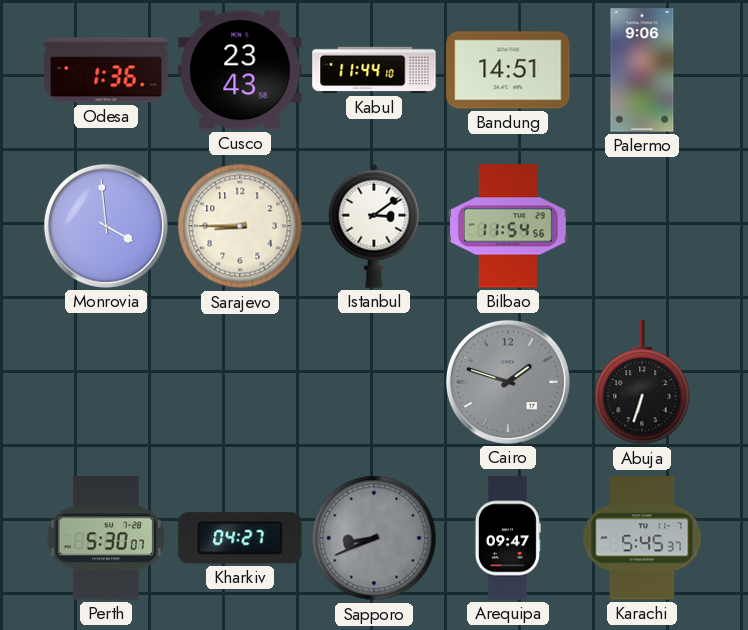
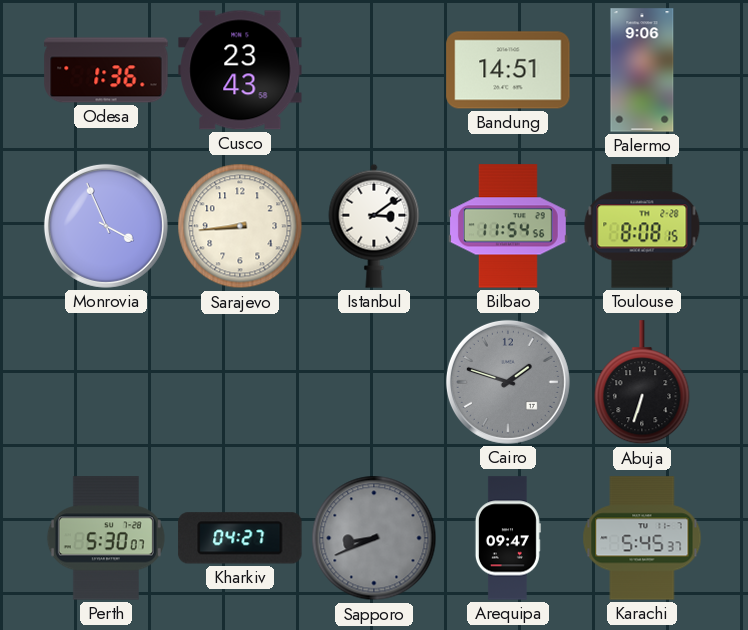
Kabul: 11:44 -> none
Monrovia: 3:59 -> 3:56
Sarajevo: 8:45 -> 8:44
Toulouse: none -> 8:08
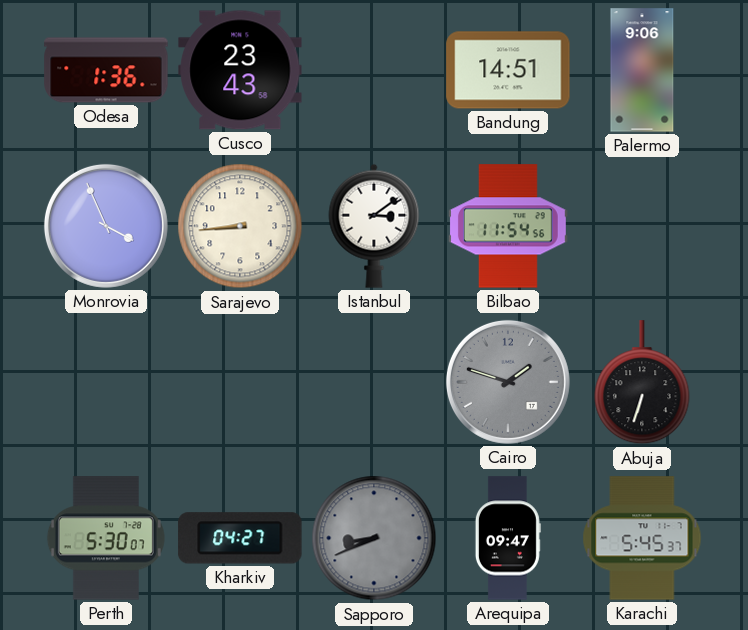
Toulouse: 8:08 -> none
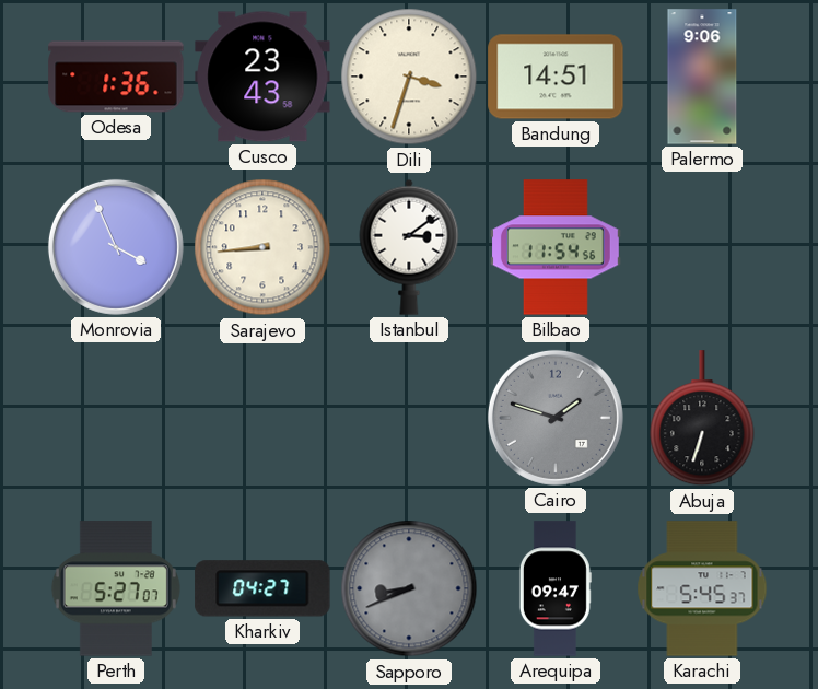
Dili: none -> 3:33
Perth: 5:30 -> 5:27
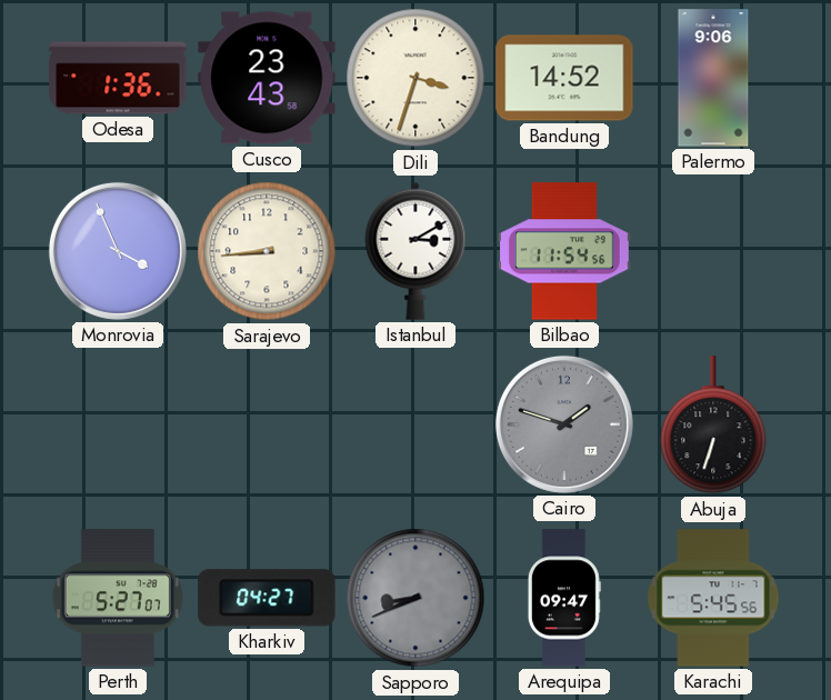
Bandung: 14:51 -> 14:52
Istanbul: 3:09 -> 3:10
Karachi: 5:45:37 -> 5:45:56
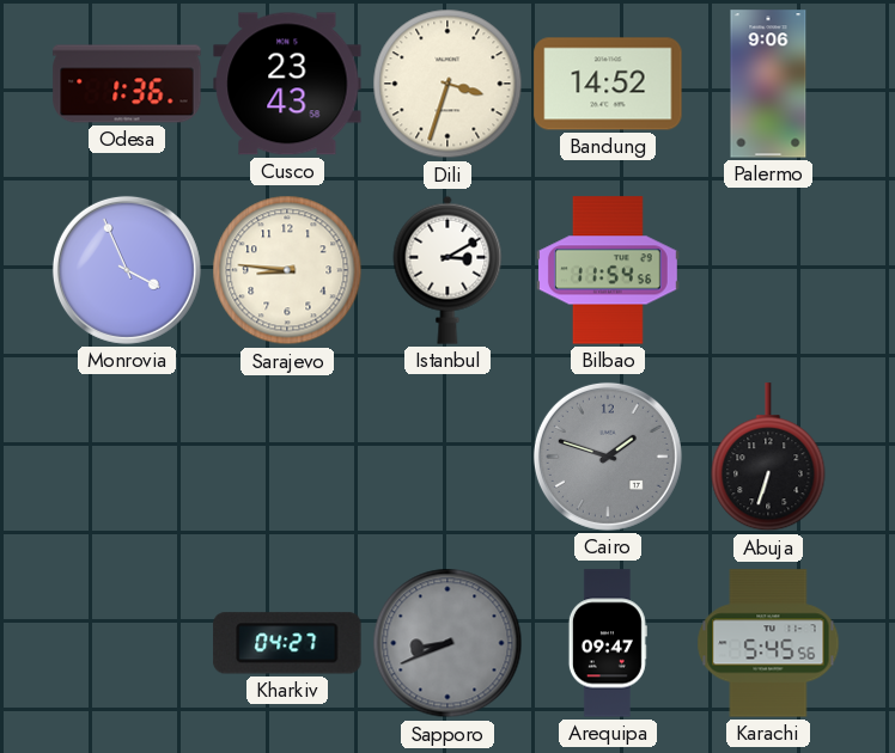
Sarajevo: 8:44 -> 8:46
Perth: 5:27 -> none
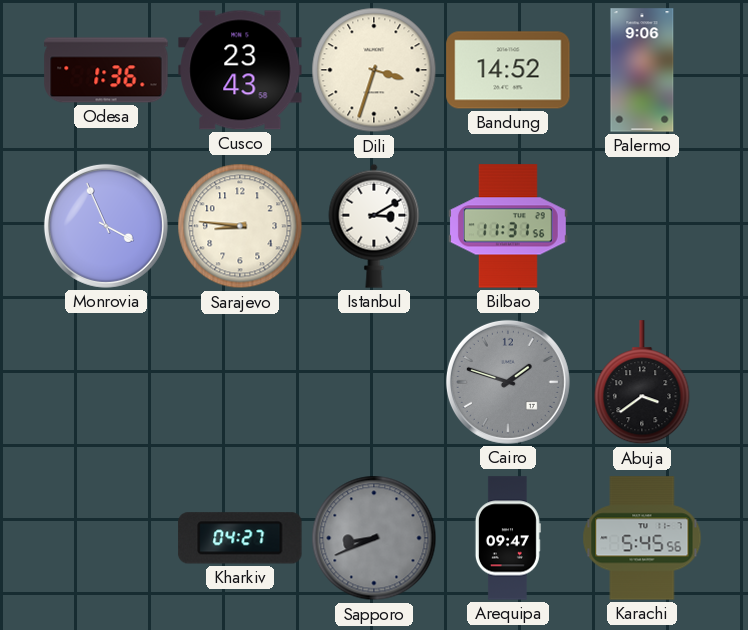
Bilbao: 11:54 -> 11:31
Abuja: 6:33 -> 3:39
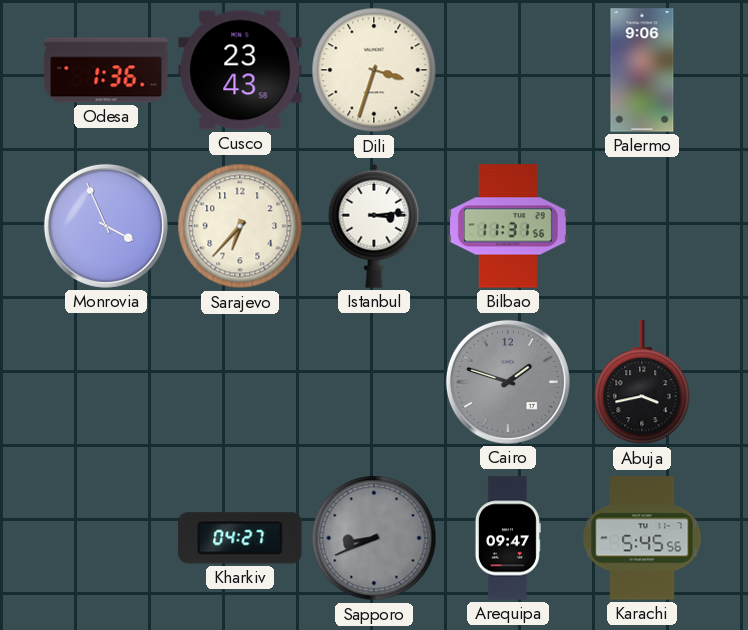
Bandung: 14:52 -> none
Sarajevo: 8:46 -> 6:37
Istanbul: 3:10 -> 3:14
Abuja: 3:39 -> 3:43
